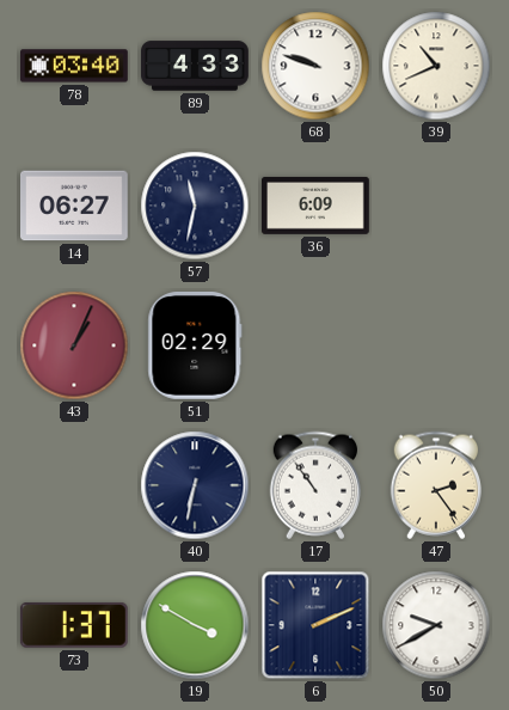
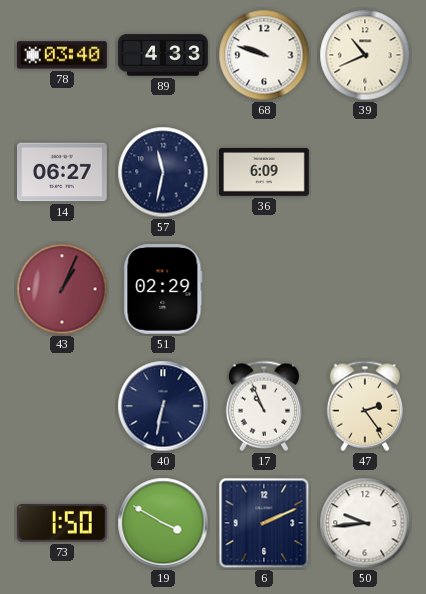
17: 10:54 -> 10:56
73: 1:37 -> 1:50
50: 9:40 -> 9:44
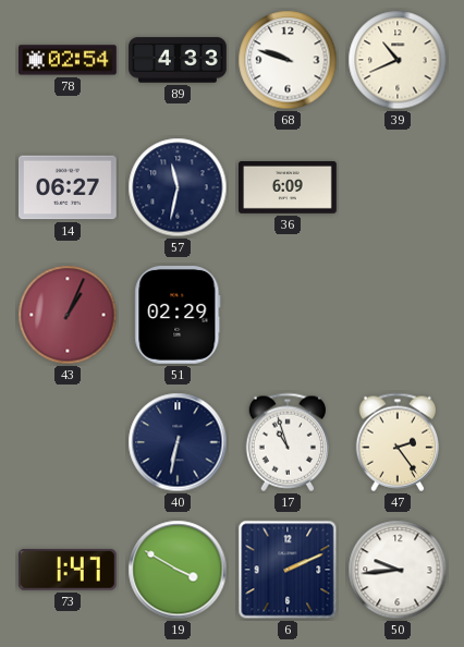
78: 03:40 -> 02:54
17: 10:56 -> 10:57
73: 1:50 -> 1:47
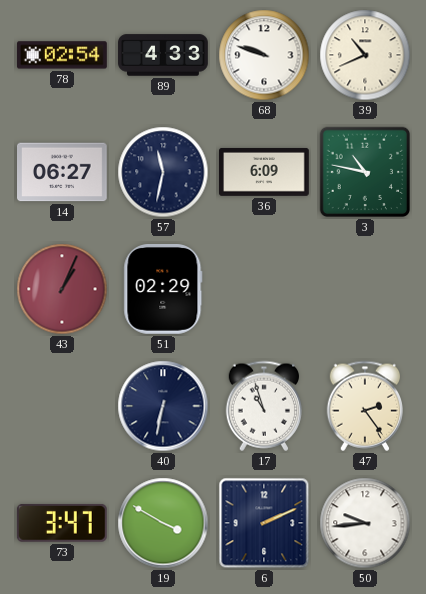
3: none -> 10:47
73: 1:47 -> 3:47
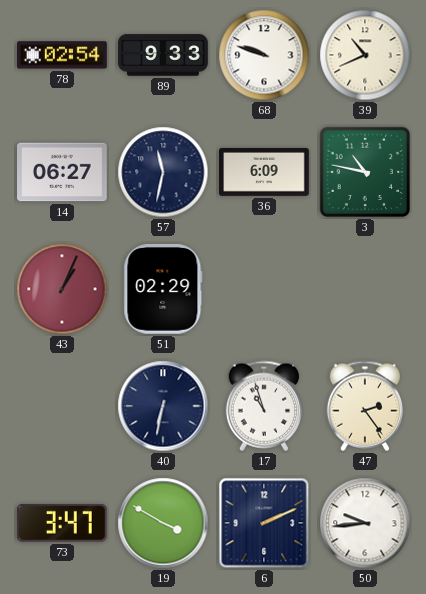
89: 4:33 -> 9:33
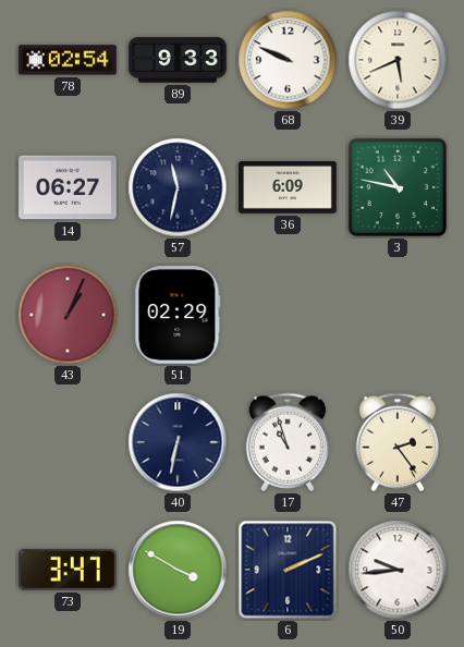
68: 9:48 -> 9:49
39: 10:41 -> 5:41
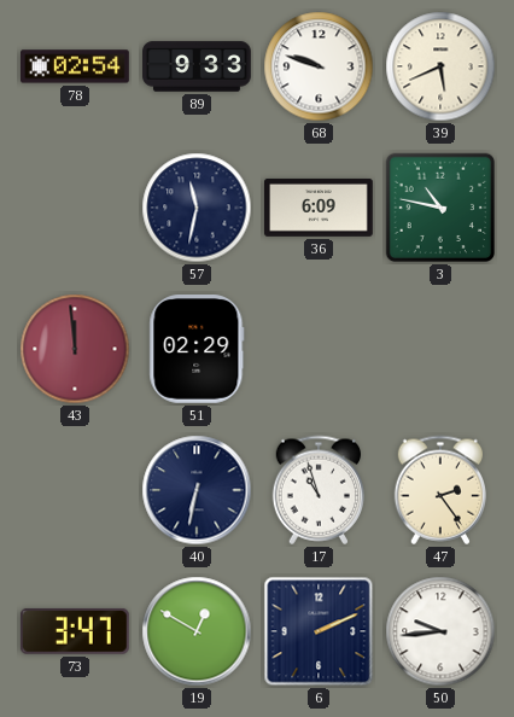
68: 9:49 -> 9:48
14: 06:27 -> none
43: 1:04 -> 11:59
19: 3:50 -> 12:50
